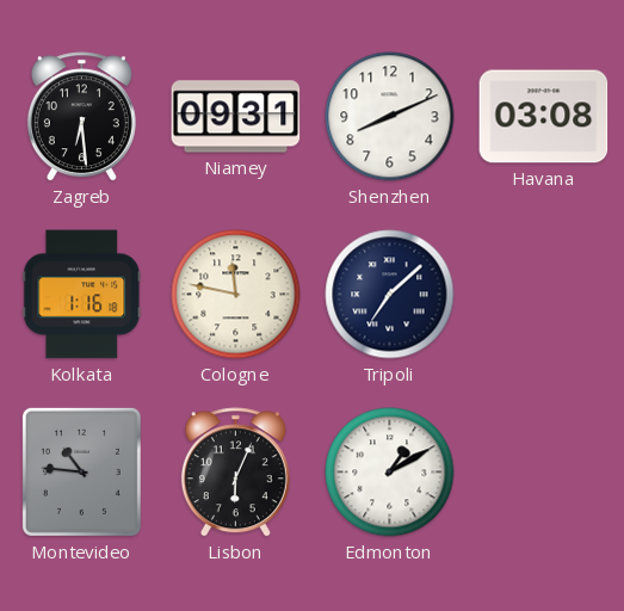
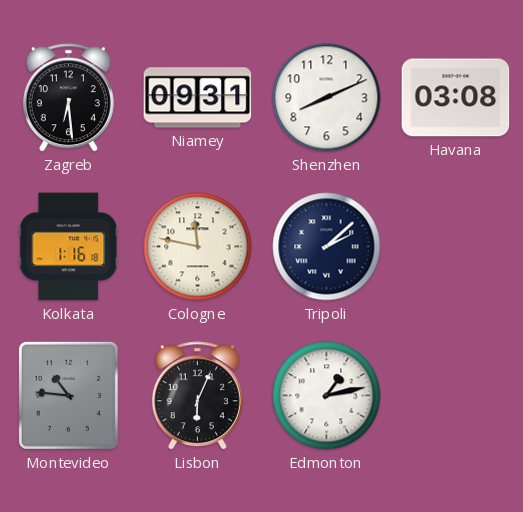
Tripoli: 7:08 -> 2:08
Edmonton: 1:10 -> 1:13
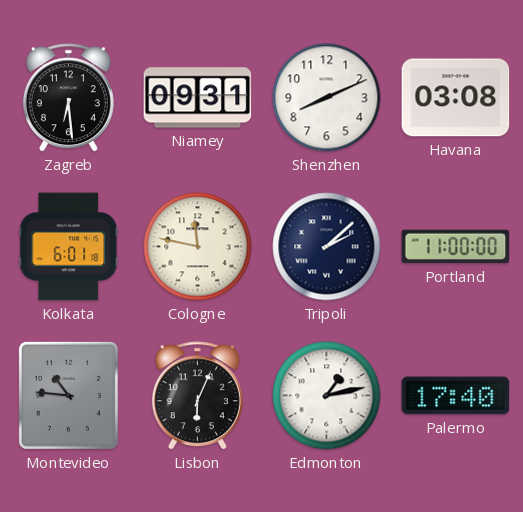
Kolkata: 1:16 -> 6:01
Portland: none -> 11:00
Palermo: none -> 17:40
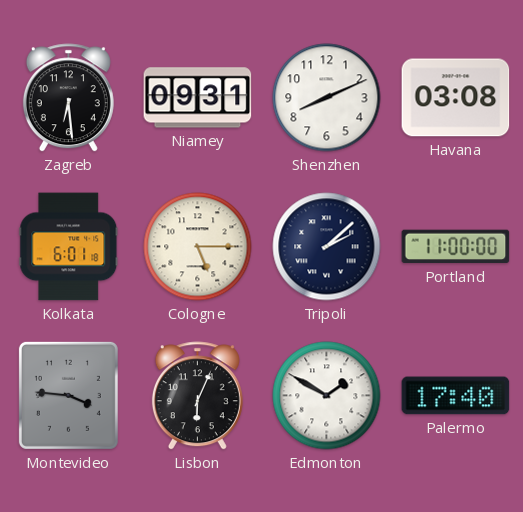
Cologne: 11:47 -> 5:15
Montevideo: 10:46 -> 3:46
Edmonton: 1:13 -> 1:50
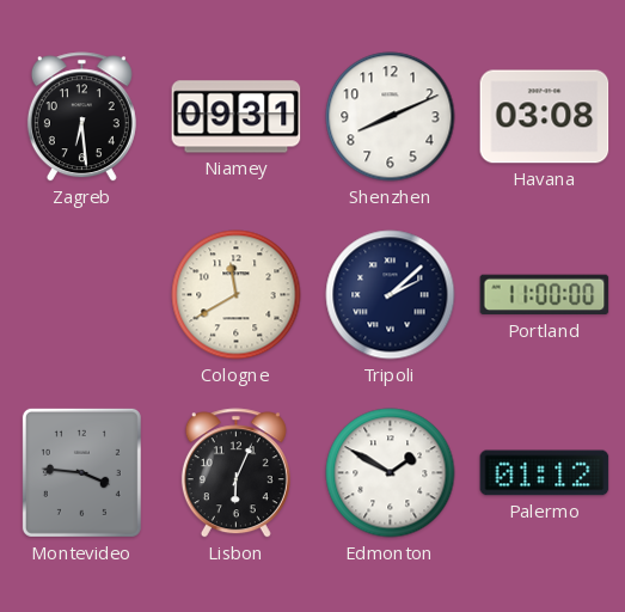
Kolkata: 6:01 -> none
Cologne: 5:15 -> 11:40
Palermo: 17:40 -> 01:12
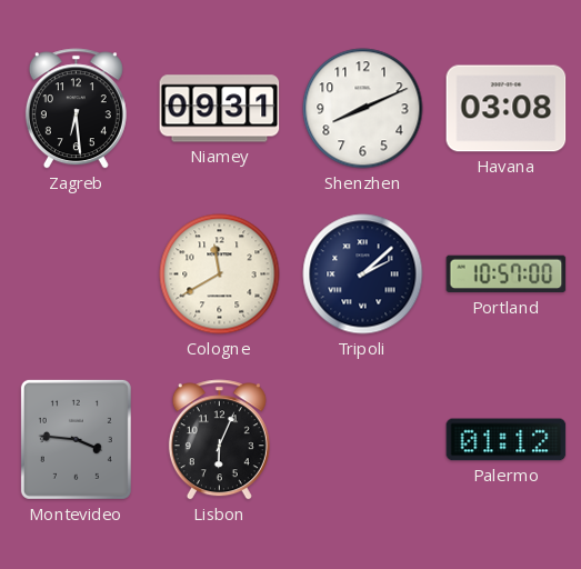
Portland: 11:00 -> 10:57
Edmonton: 1:50 -> none
